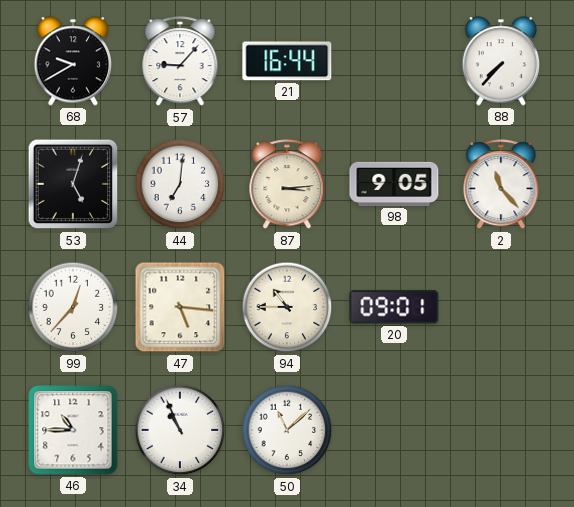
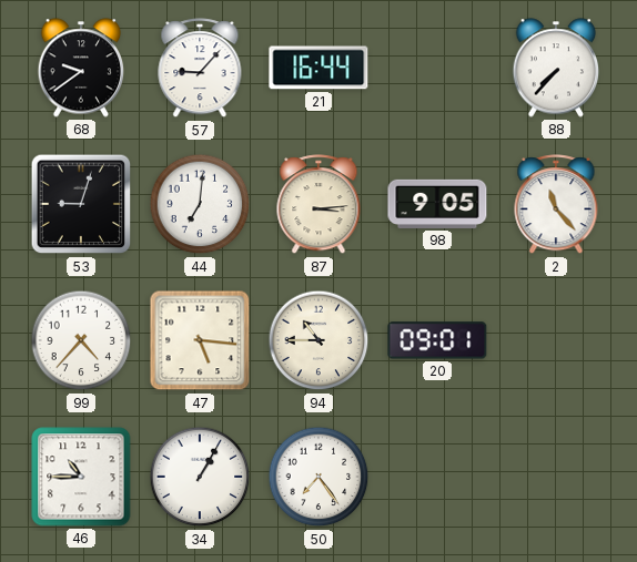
68: 9:40 -> 9:39
53: 5:03 -> 9:03
99: 12:37 -> 4:37
34: 10:56 -> 1:05
50: 11:08 -> 7:24
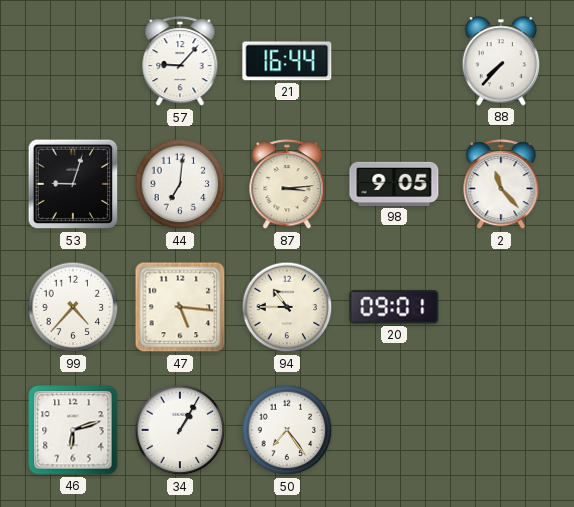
68: 9:39 -> none
46: 10:45 -> 6:12
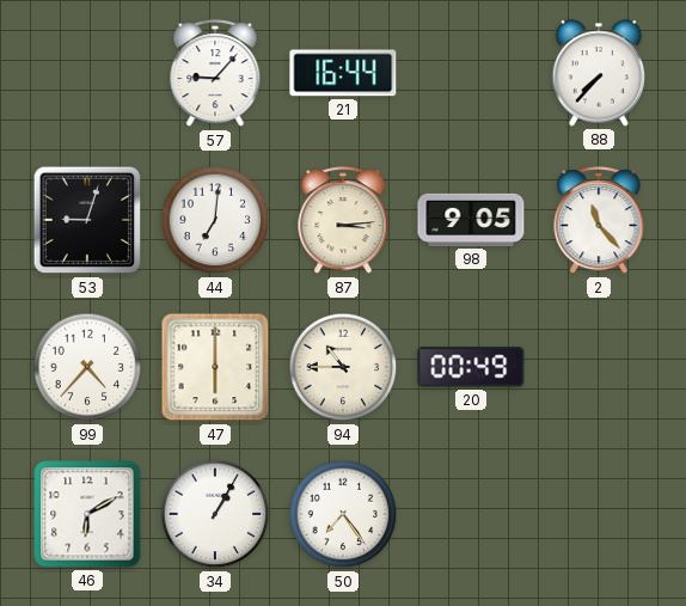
47: 5:16 -> 6:00
20: 09:01 -> 00:49
46: 6:12 -> 6:10
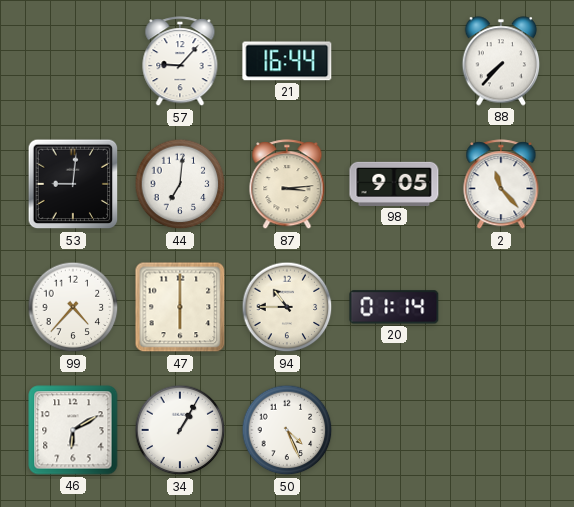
53: 9:03 -> 9:01
20: 00:49 -> 01:14
50: 7:24 -> 4:26
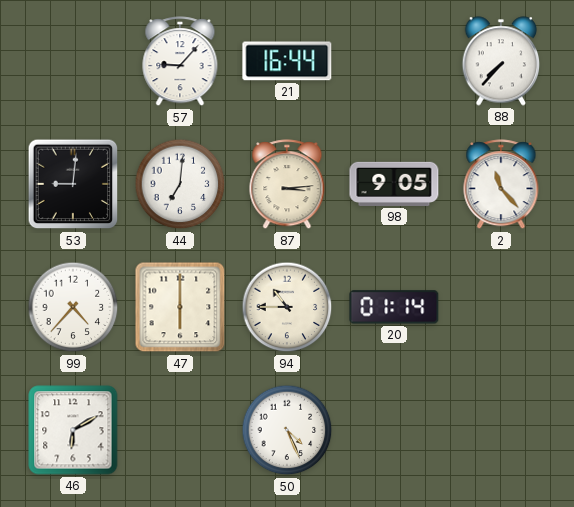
34: 1:05 -> none
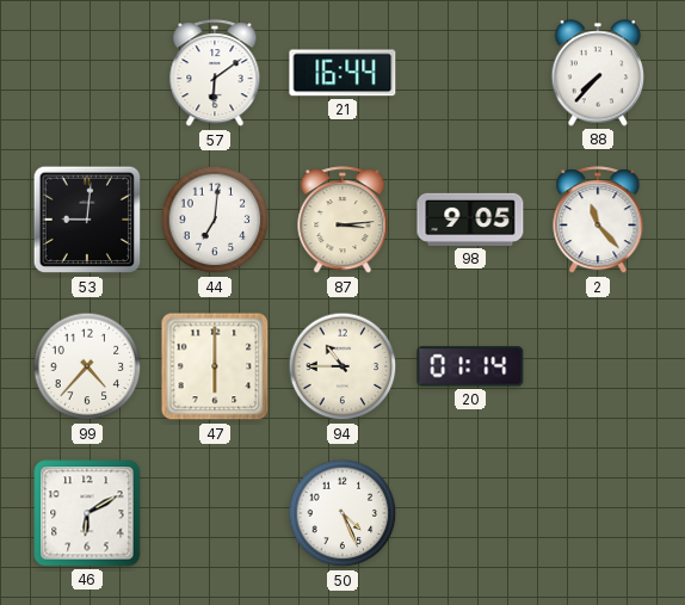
57: 9:07 -> 6:09
